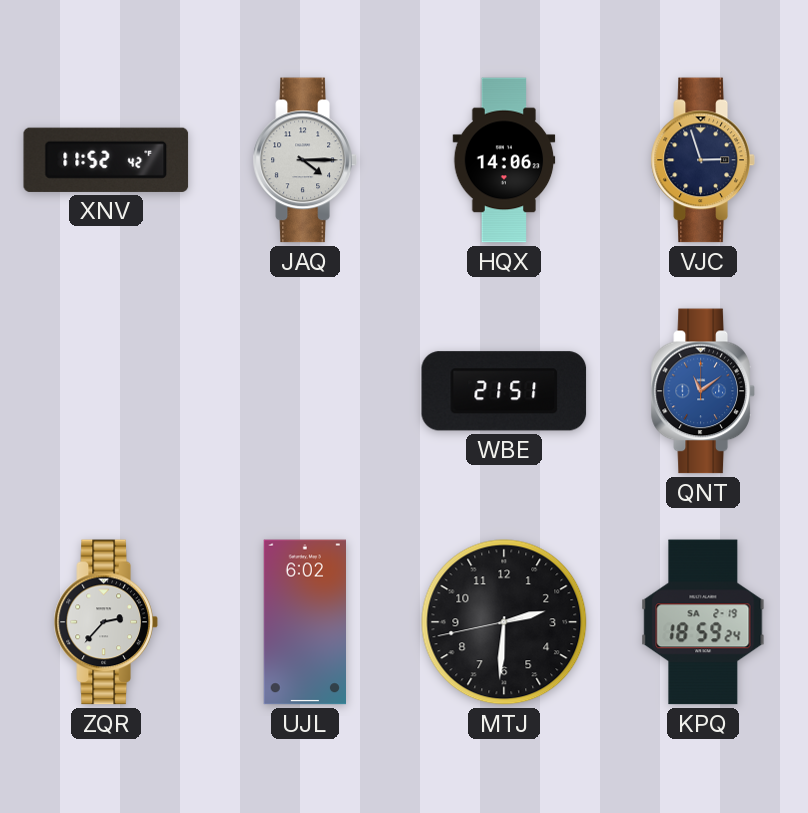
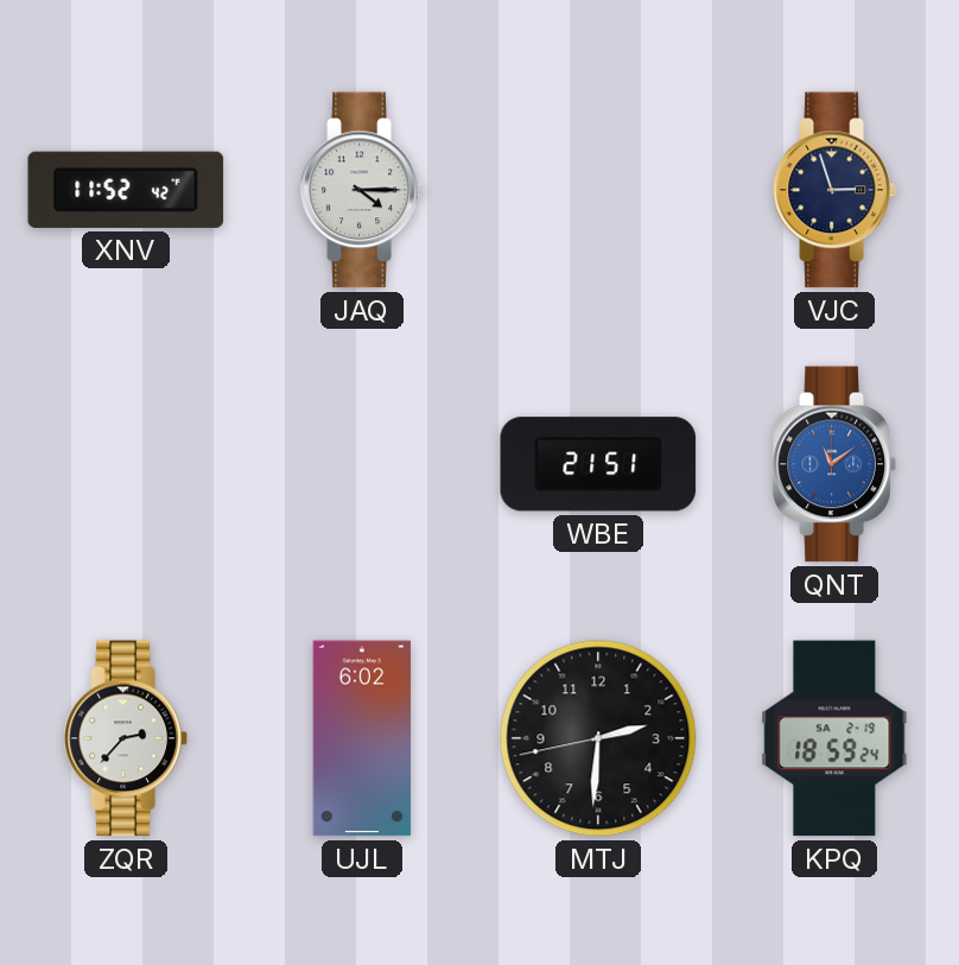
HQX: 14:06 -> none
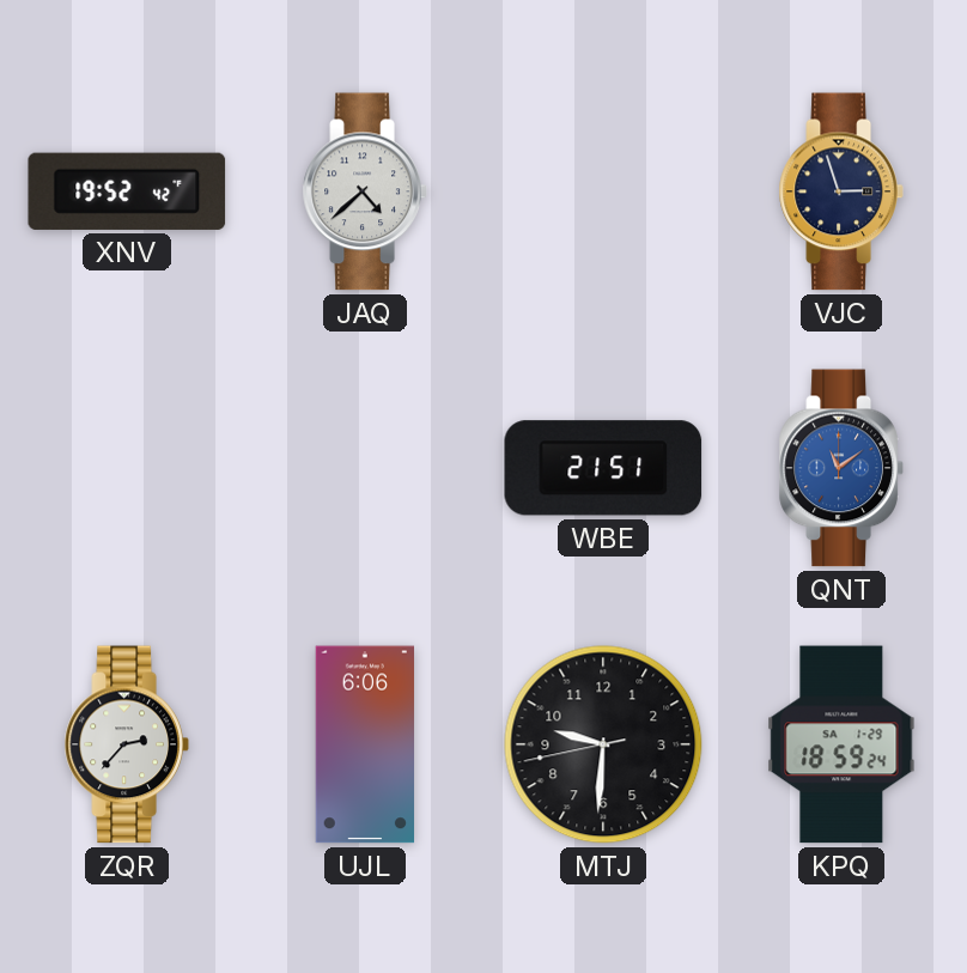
XNV: 11:52 -> 19:52
JAQ: 4:15 -> 4:38
UJL: 6:02 -> 6:06
MTJ: 2:30 -> 9:30
KPQ date: SA 2-19 -> SA 1-29
